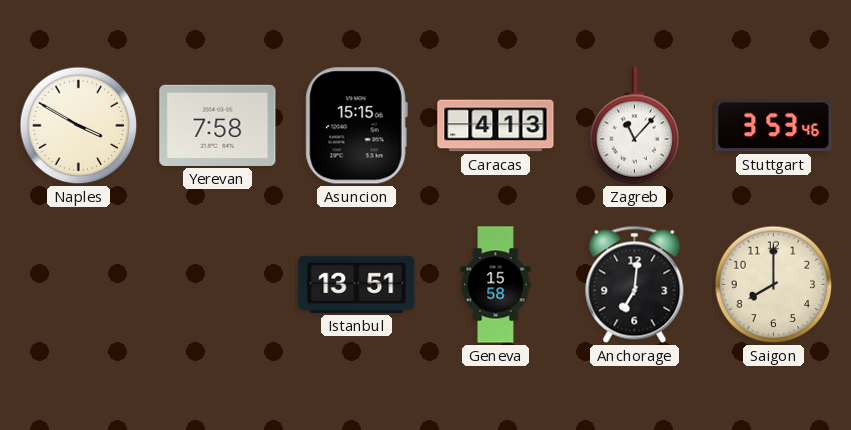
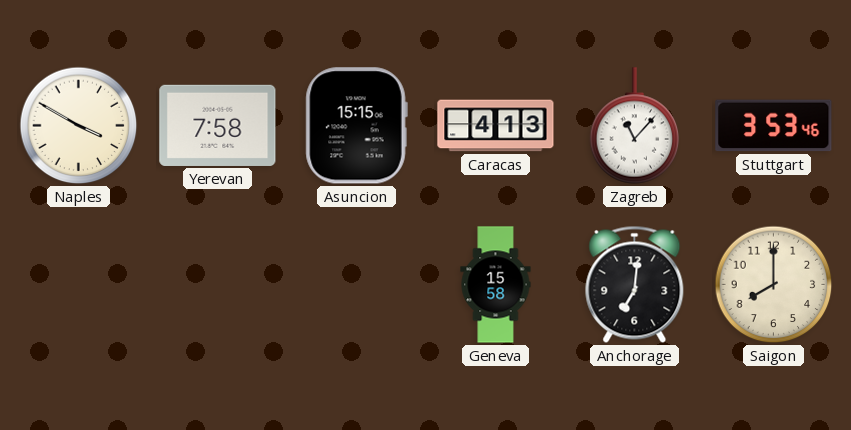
Istanbul: 13:51 -> none
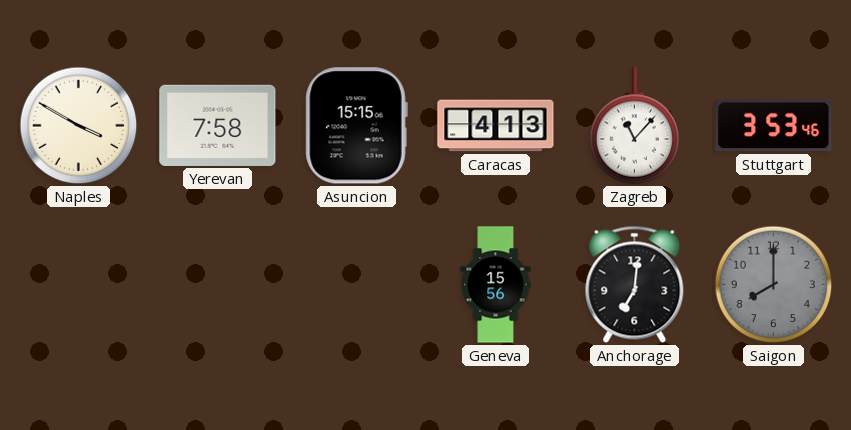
Geneva: 15:58 -> 15:56
Saigon dial: cream -> grey
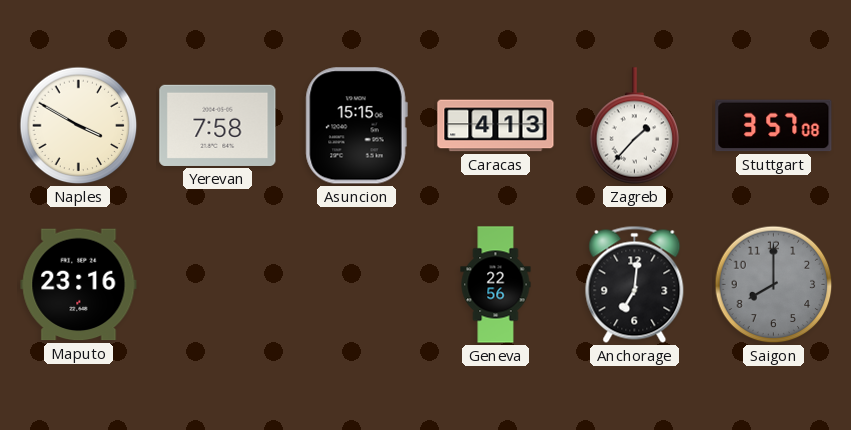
Zagreb: 11:07 -> 1:37
Stuttgart: 3:53 -> 3:57
Maputo: none -> 23:16
Geneva: 15:56 -> 22:56
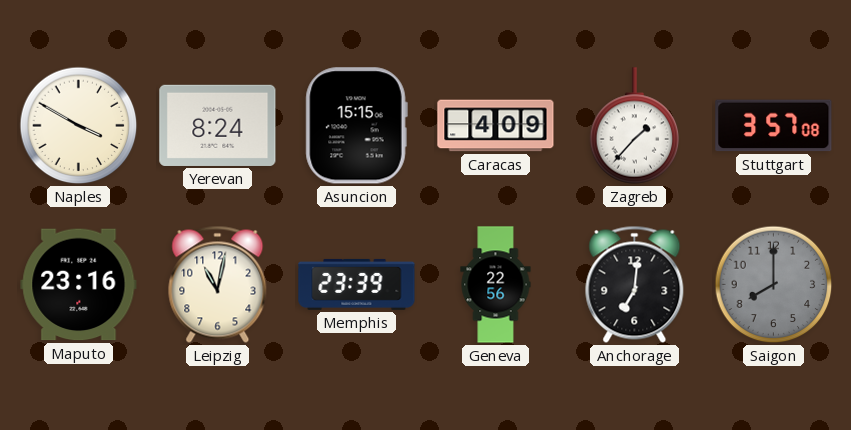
Yerevan: 7:58 -> 8:24
Caracas: 4:13 -> 4:09
Leipzig: none -> 11:02
Memphis: none -> 23:39
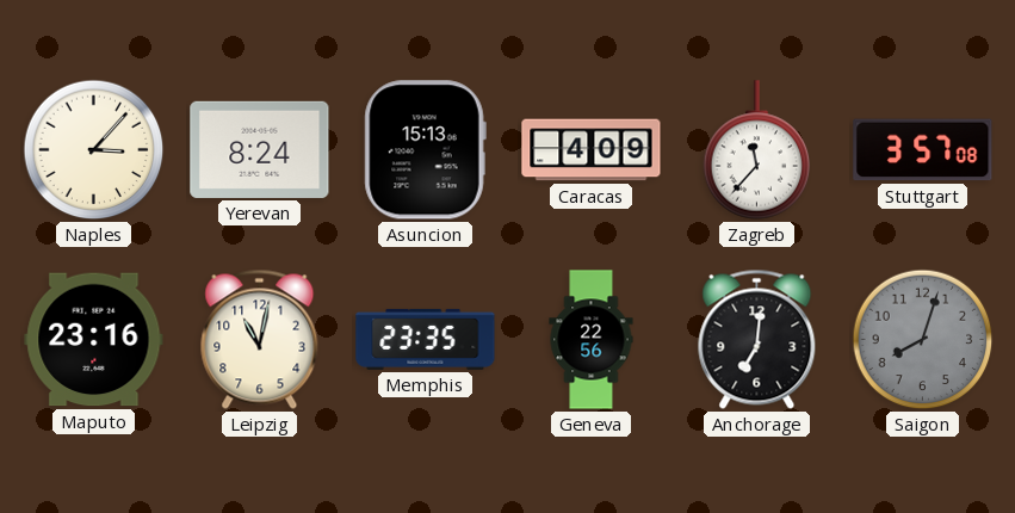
Naples: 3:50 -> 3:07
Asuncion: 15:15 -> 15:13
Zagreb: 1:37 -> 11:37
Memphis: 23:39 -> 23:35
Saigon: 8:00 -> 8:03
